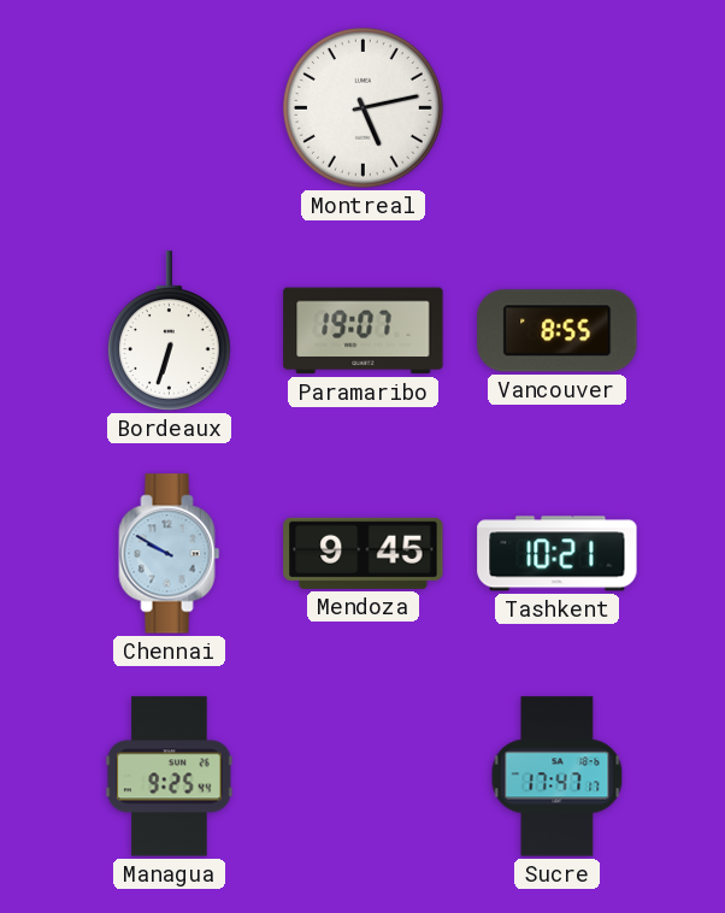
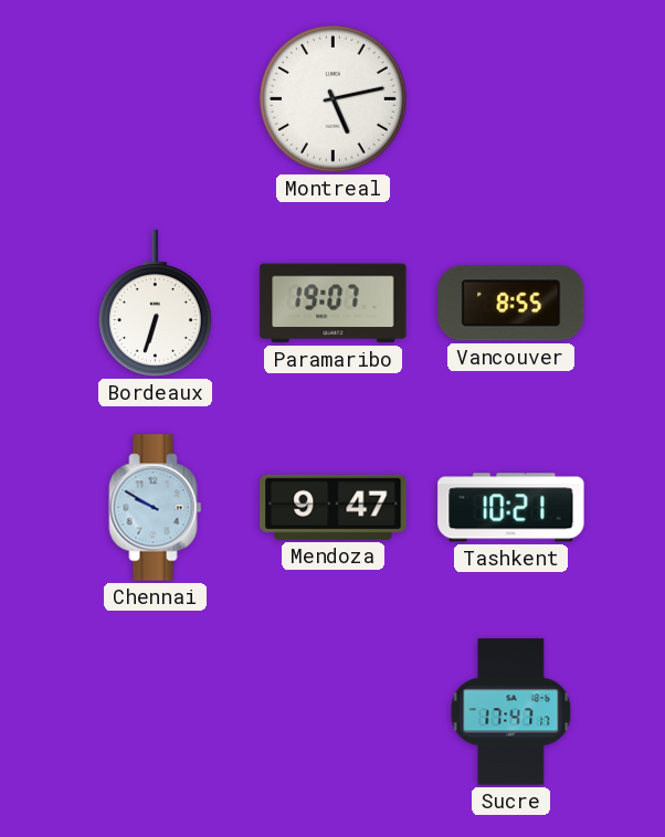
Mendoza: 9:45 -> 9:47
Managua: 9:25 -> none
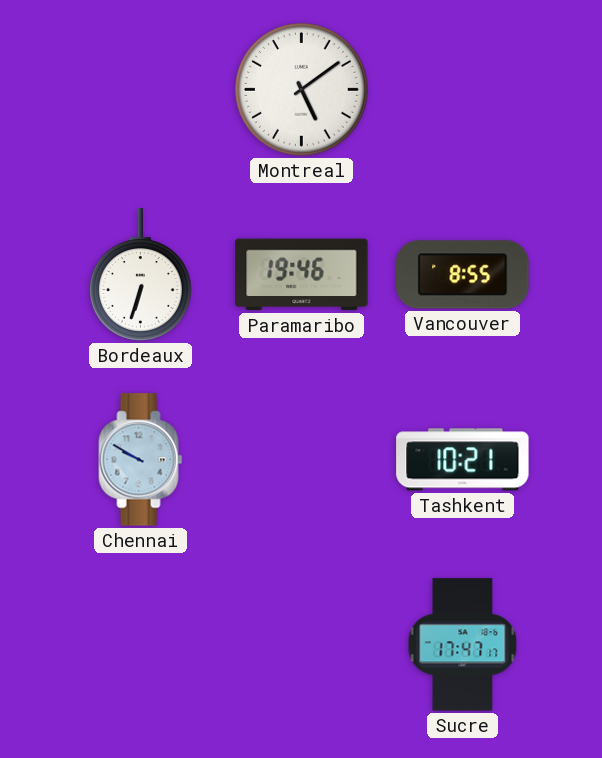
Montreal: 5:13 -> 5:09
Paramaribo: 19:07 -> 19:46
Mendoza: 9:47 -> none
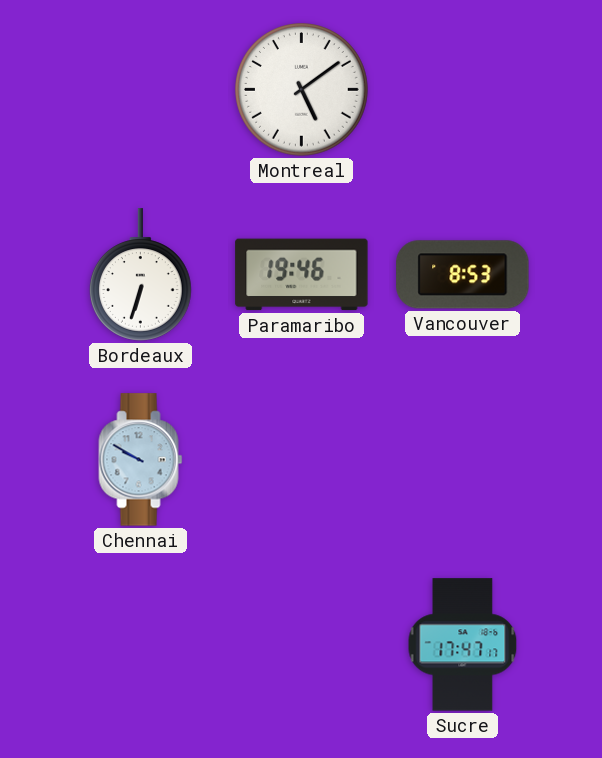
Vancouver: 8:55 -> 8:53
Tashkent: 10:21 -> none
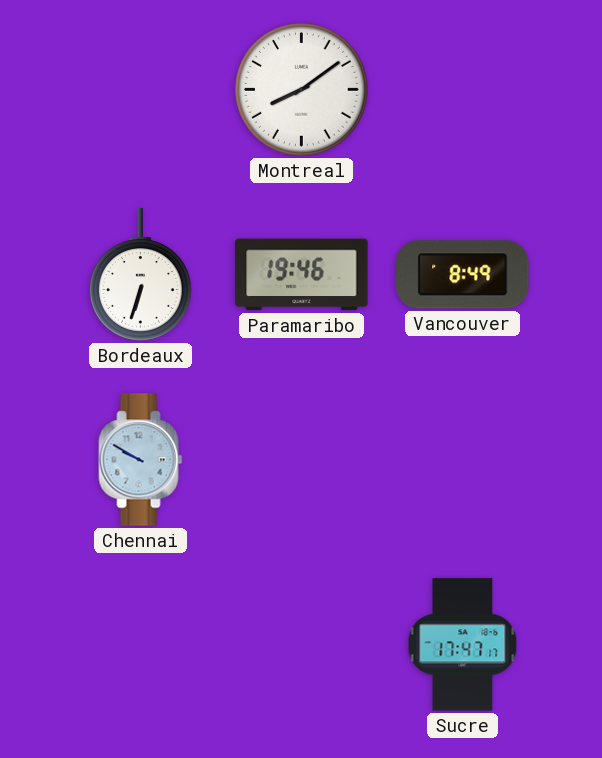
Montreal: 5:09 -> 8:09
Vancouver: 8:53 -> 8:49
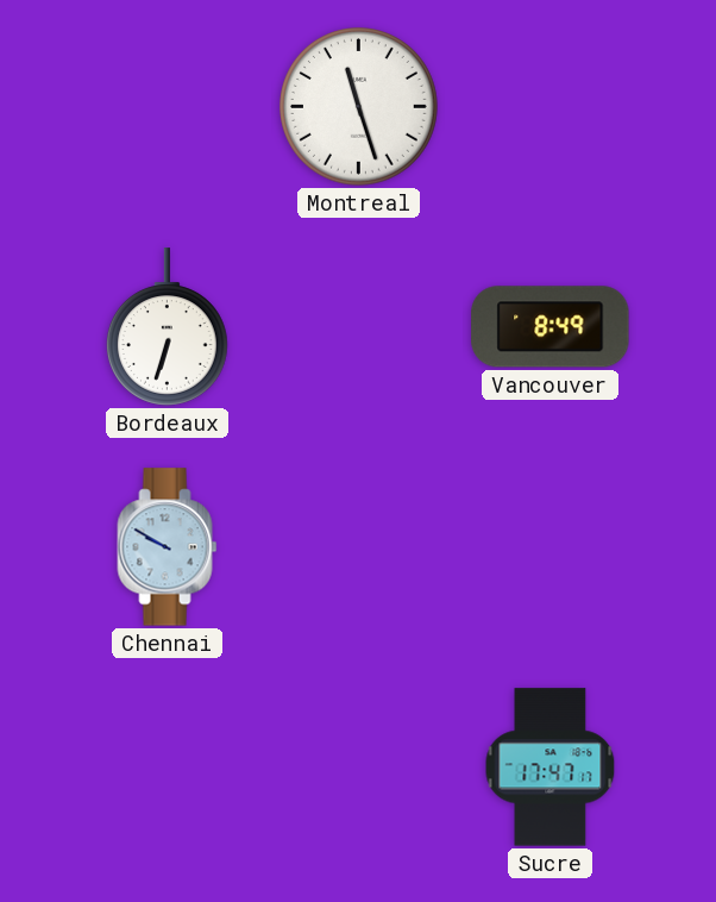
Montreal: 8:09 -> 11:27
Paramaribo: 19:46 -> none
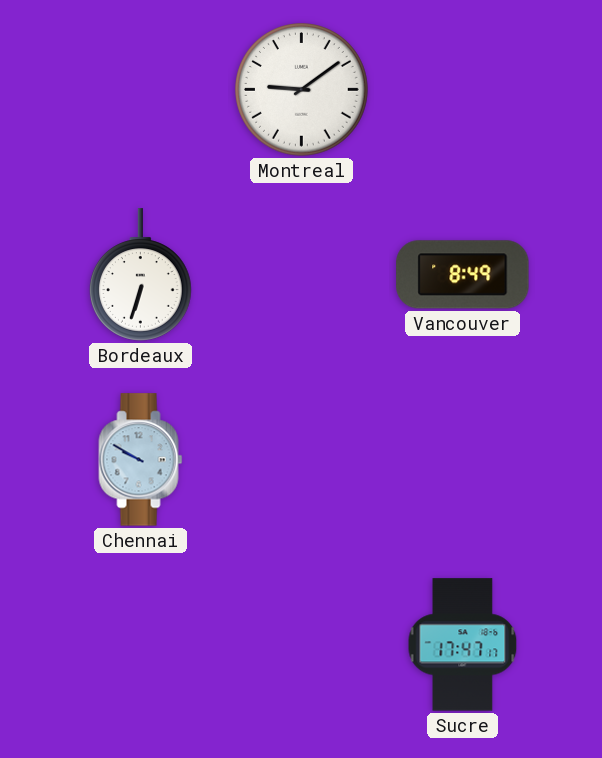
Montreal: 11:27 -> 9:09
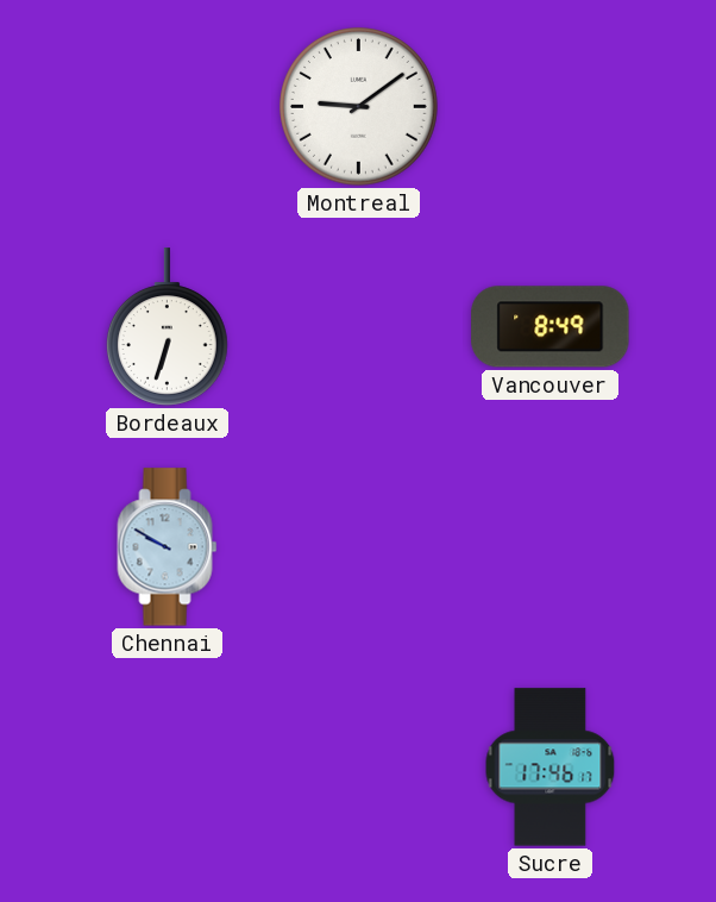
Sucre: 17:47 -> 17:46
